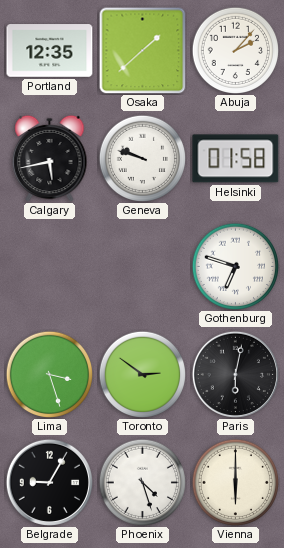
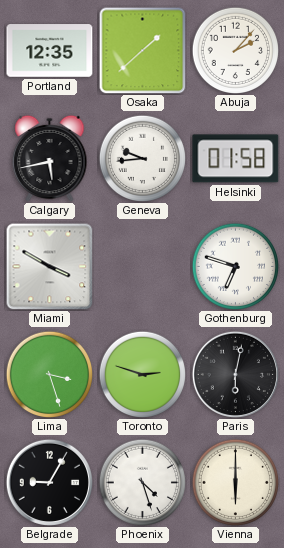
Geneva: 9:48 -> 9:44
Miami: none -> 3:50
Toronto: 2:51 -> 2:48
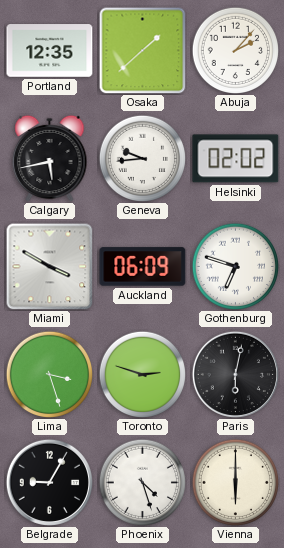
Helsinki: 01:58 -> 02:02
Auckland: none -> 06:09
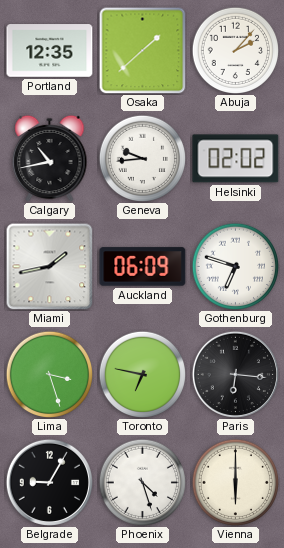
Calgary: 5:43 -> 10:43
Miami: 3:50 -> 1:43
Toronto: 2:48 -> 6:47
Paris: 6:02 -> 6:16
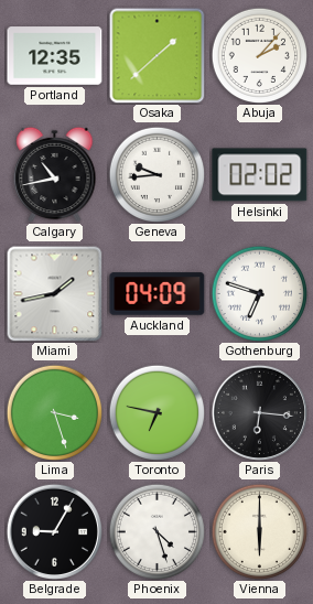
Auckland: 06:09 -> 04:09
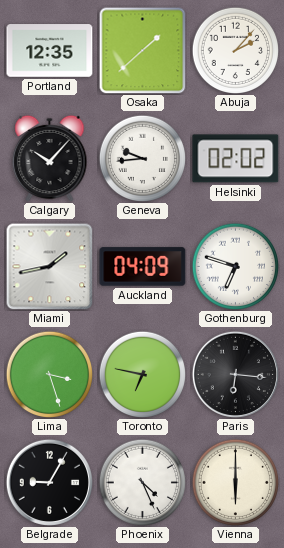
Calgary: 10:43 -> 10:07
Phoenix: 4:27 -> 4:26
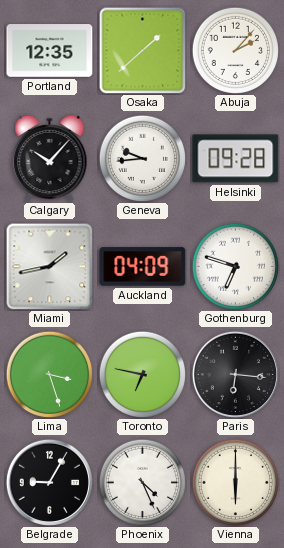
Helsinki: 02:02 -> 09:28
